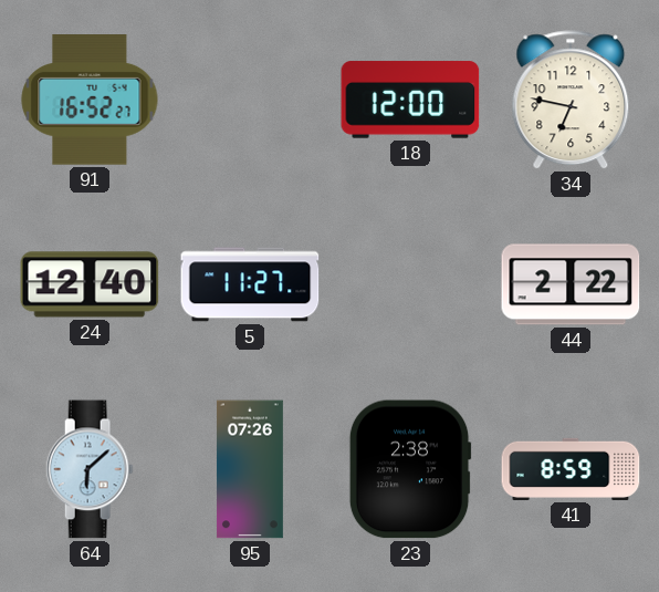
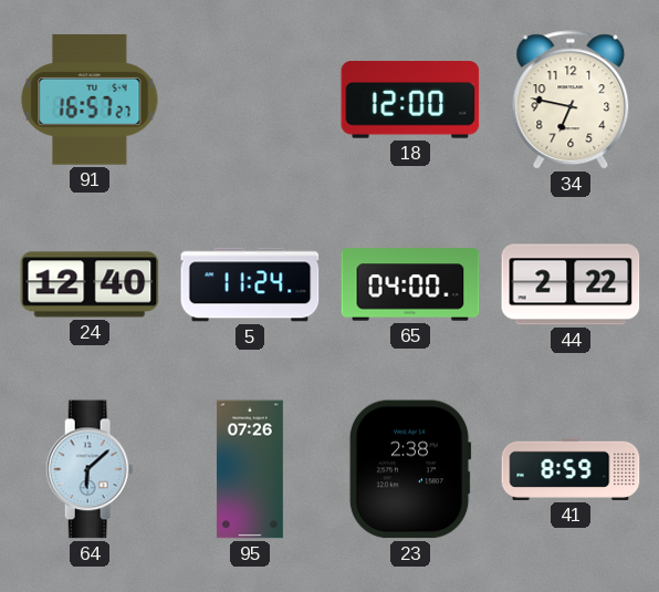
91: 16:52 -> 16:57
5: 11:27 -> 11:24
65: none -> 04:00
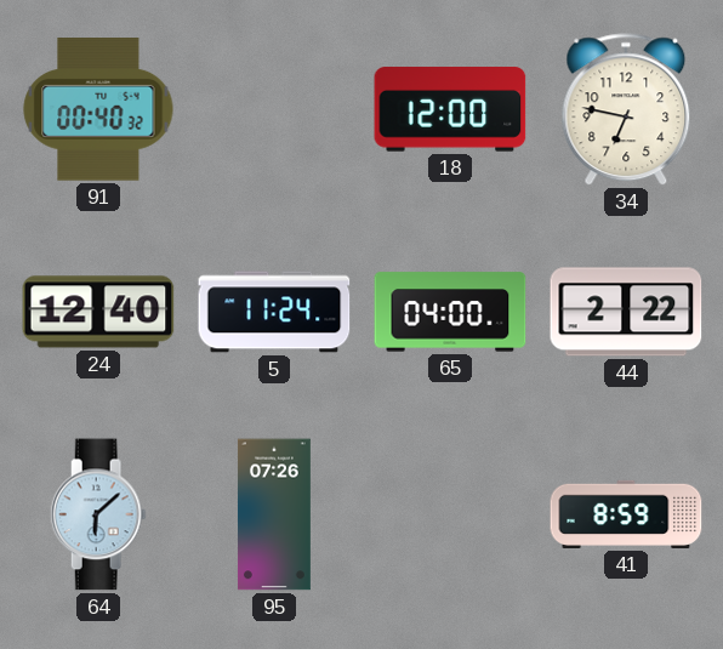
91: 16:57 -> 00:40
23: 2:38 -> none
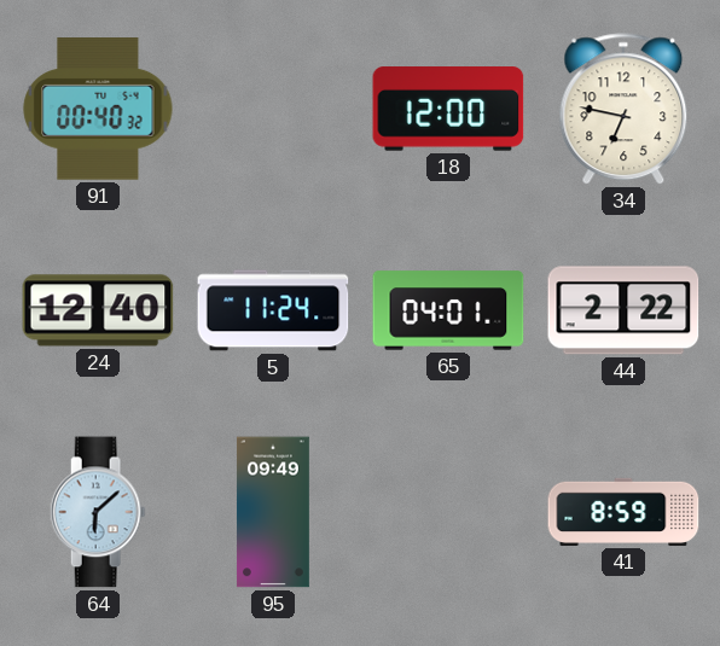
65: 04:00 -> 04:01
95: 07:26 -> 09:49
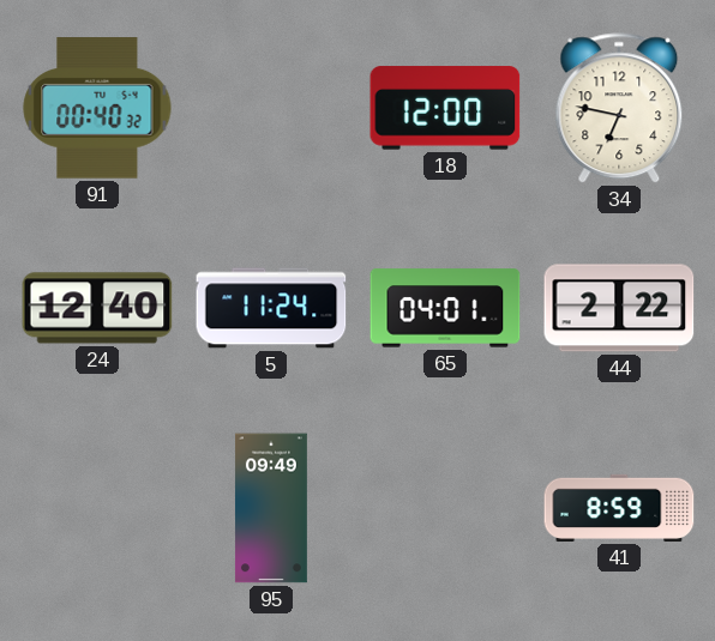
64: 6:08 -> none
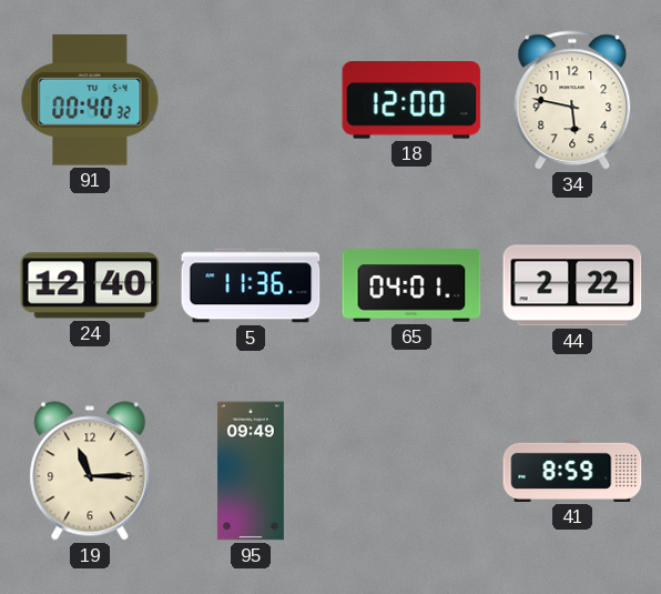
34: 6:47 -> 5:47
5: 11:24 -> 11:36
19: none -> 11:15
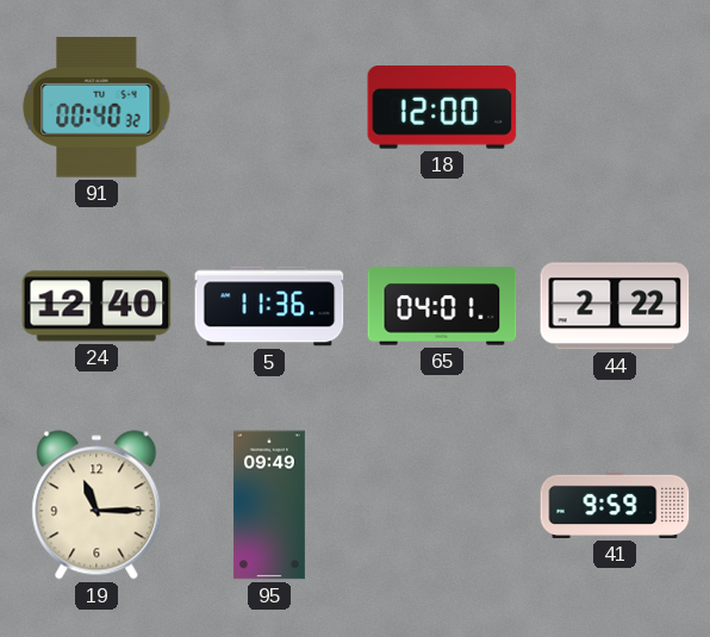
34: 5:47 -> none
41: 8:59 -> 9:59
